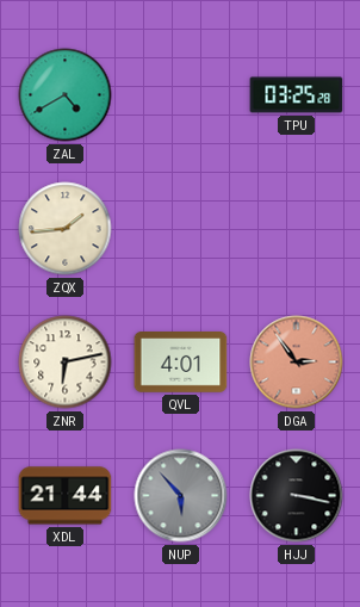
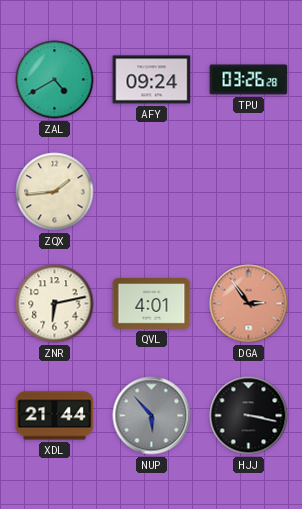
AFY: none -> 09:24
TPU: 03:25 -> 03:26
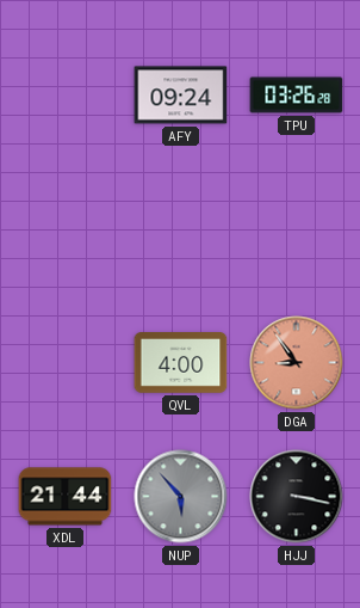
ZAL: 4:40 -> none
ZQX: 1:44 -> none
ZNR: 6:13 -> none
QVL: 4:01 -> 4:00
DGA: 2:54 -> 8:54
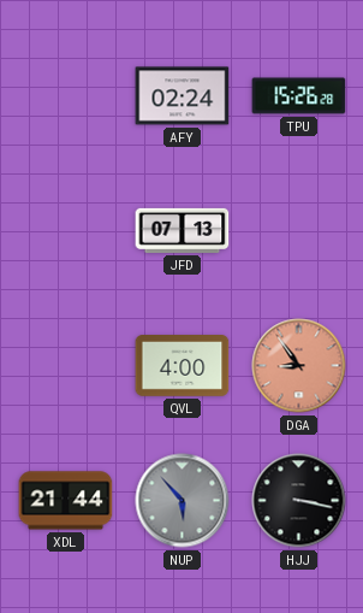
AFY: 09:24 -> 02:24
TPU: 03:26 -> 15:26
JFD: none -> 07:13
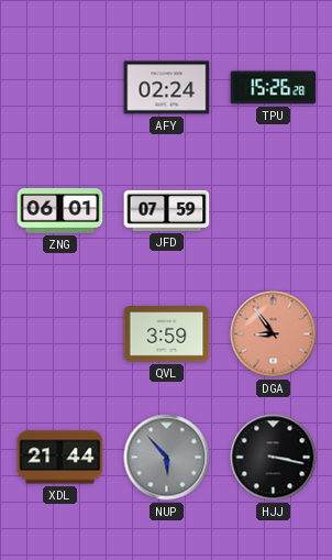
ZNG: none -> 06:01
JFD: 07:13 -> 07:59
QVL: 4:00 -> 3:59
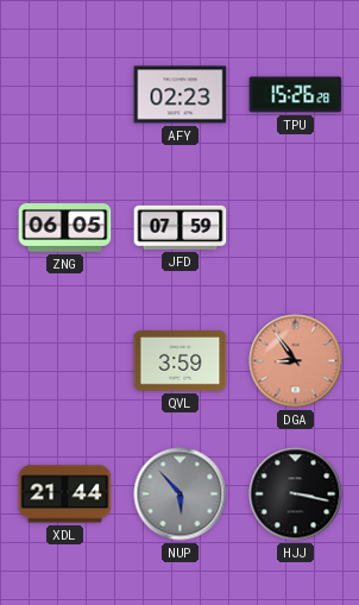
AFY: 02:24 -> 02:23
ZNG: 06:01 -> 06:05
